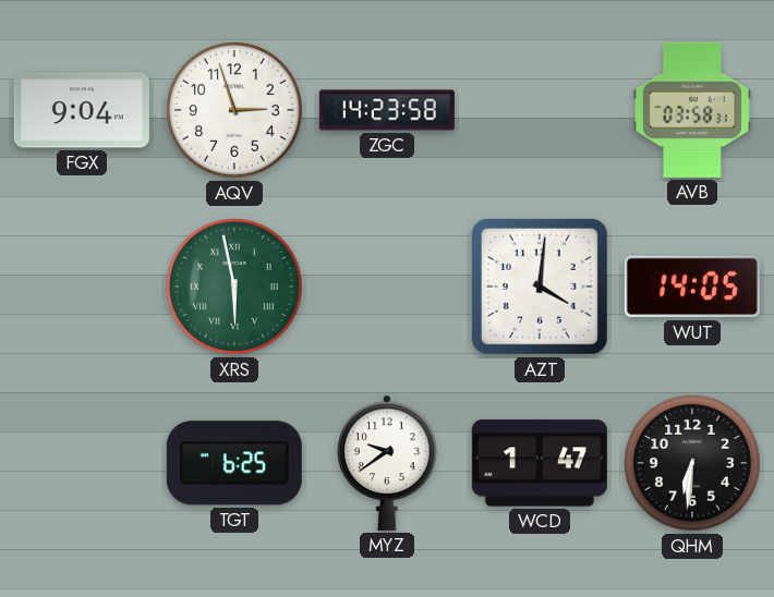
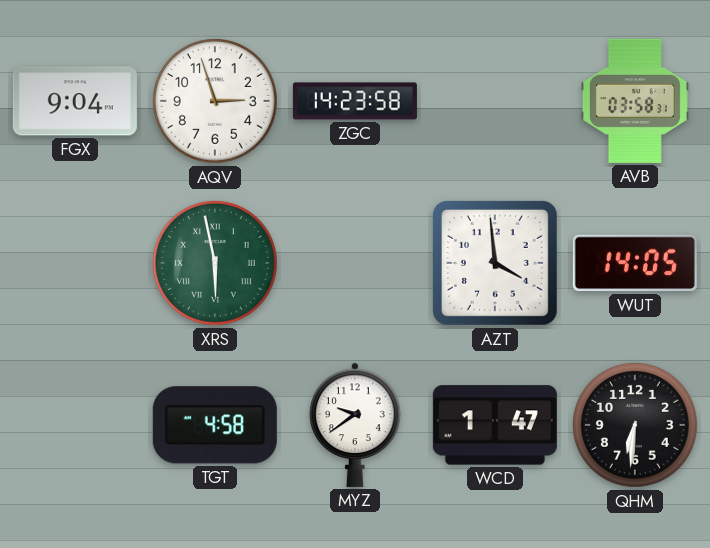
AZT: 4:01 -> 3:59
TGT: 6:25 -> 4:58
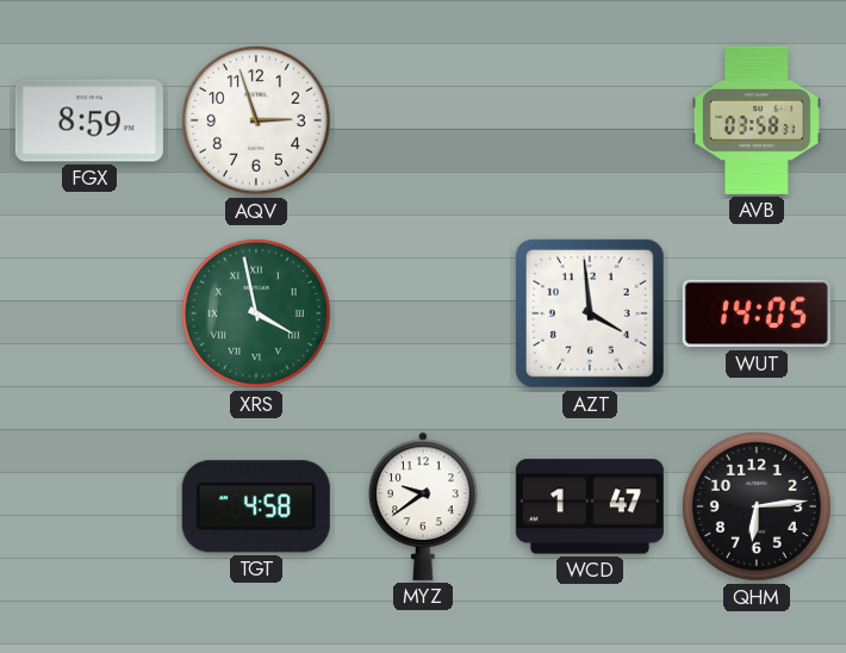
FGX: 9:04 -> 8:59
ZGC: 14:23 -> none
XRS: 5:58 -> 3:58
QHM: 6:31 -> 6:14
